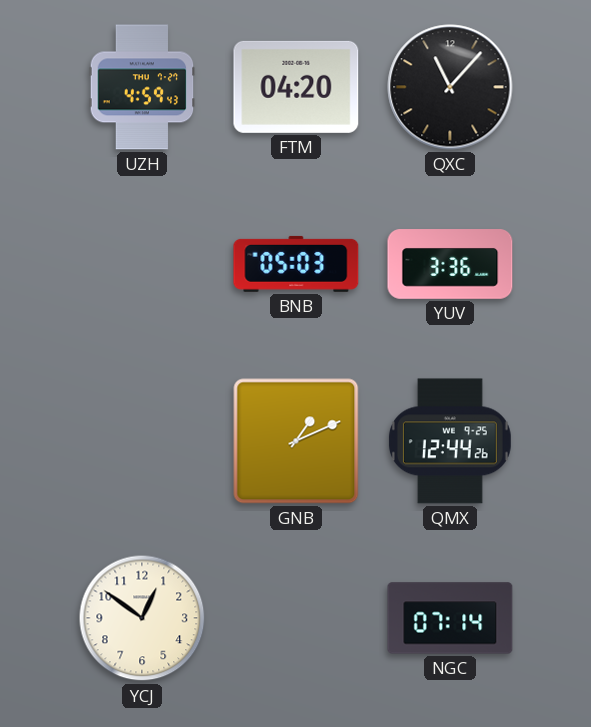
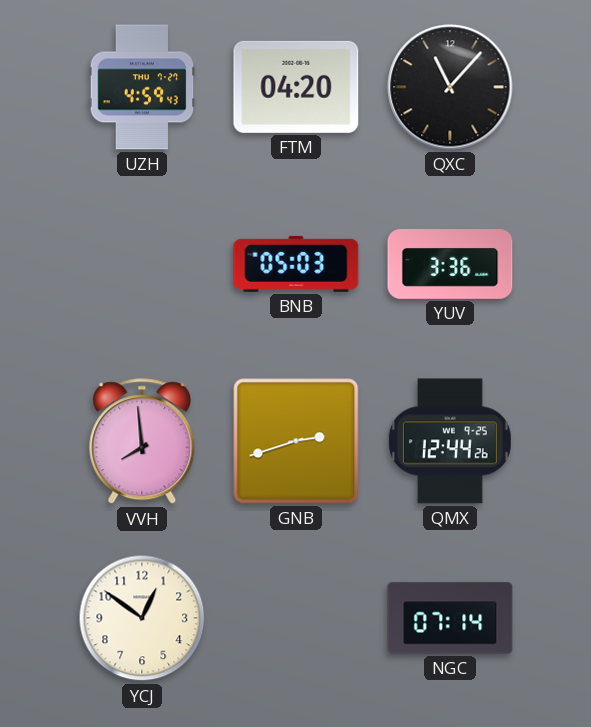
VVH: none -> 7:59
GNB: 1:11 -> 2:42
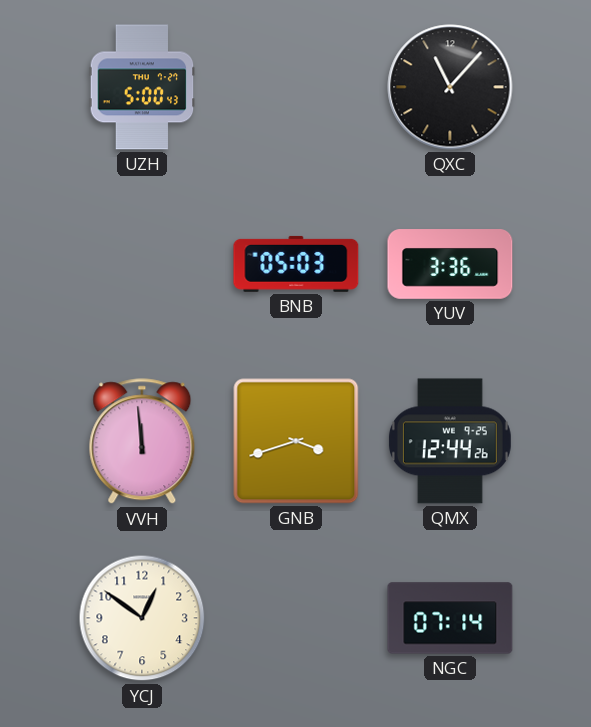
UZH: 4:59 -> 5:00
FTM: 04:20 -> none
VVH: 7:59 -> 11:59
GNB: 2:42 -> 3:42
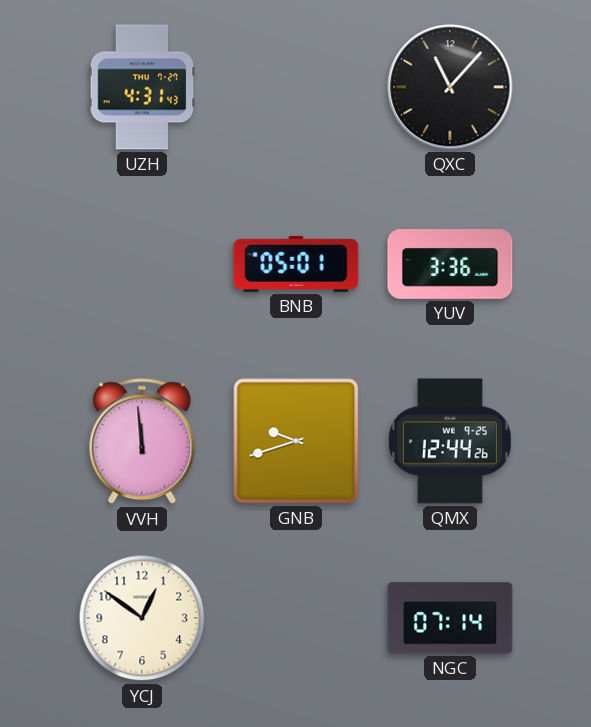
UZH: 5:00 -> 4:31
BNB: 05:03 -> 05:01
GNB: 3:42 -> 9:42
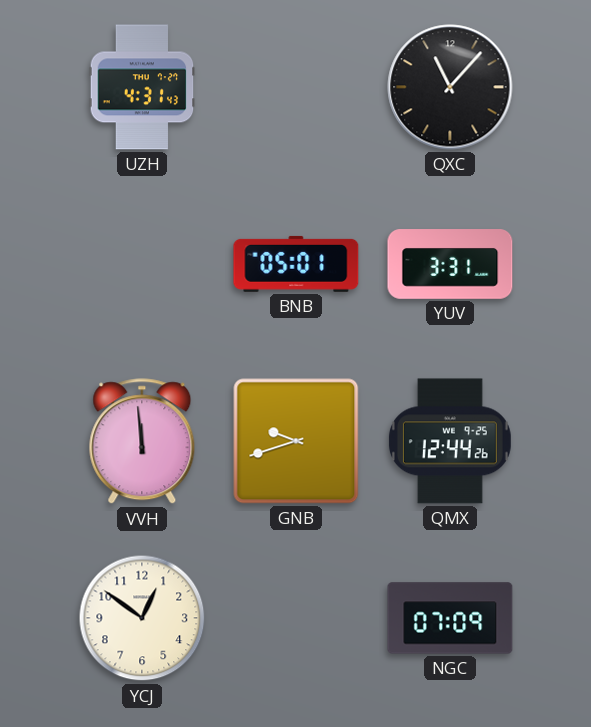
YUV: 3:36 -> 3:31
NGC: 07:14 -> 07:09
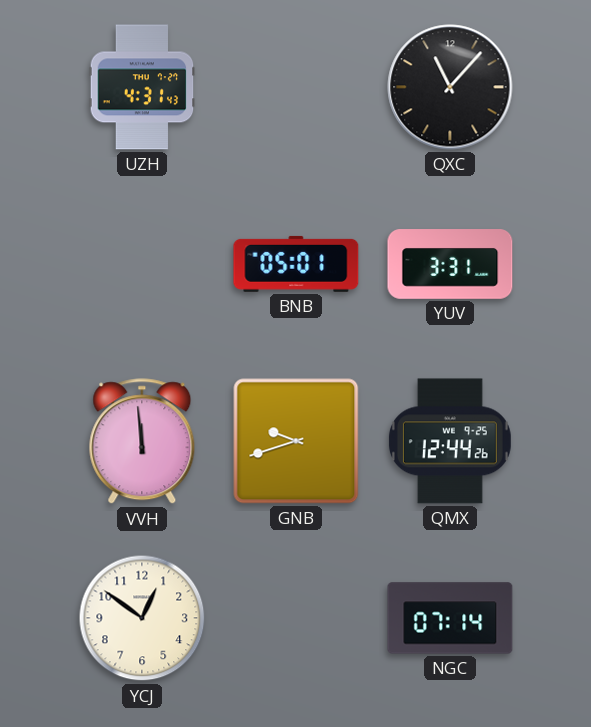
NGC: 07:09 -> 07:14
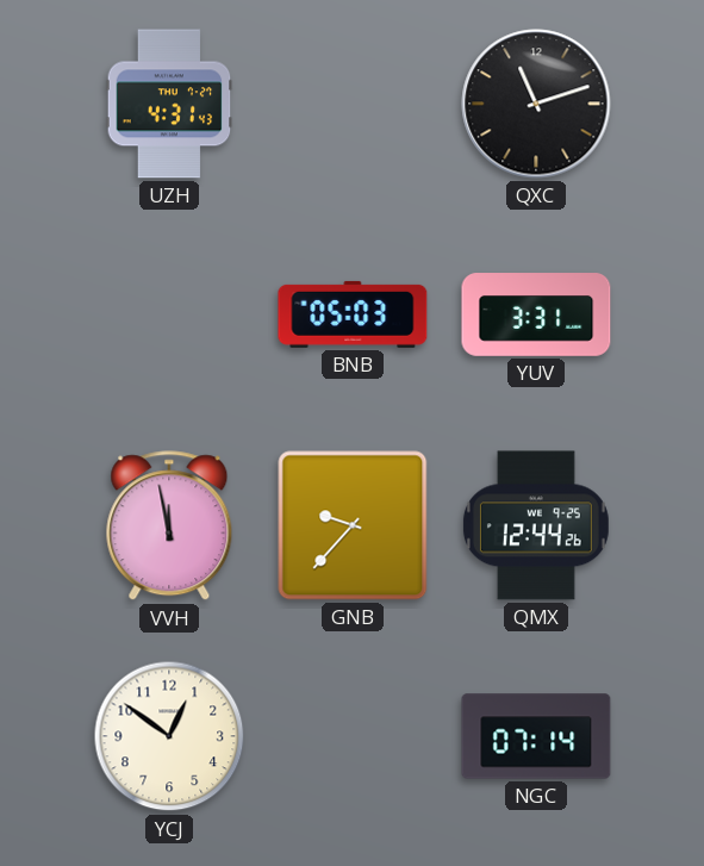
QXC: 11:07 -> 11:12
BNB: 05:01 -> 05:03
VVH: 11:59 -> 11:58
GNB: 9:42 -> 9:37
